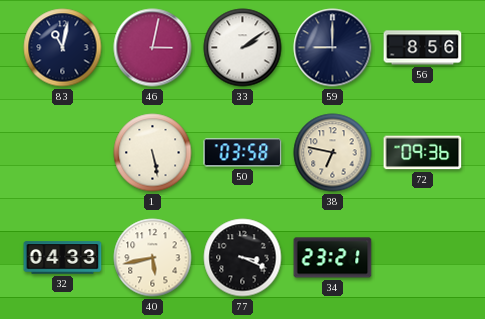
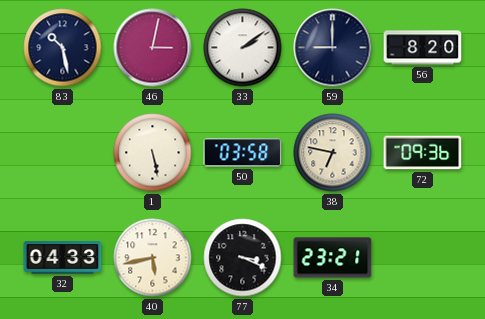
83: 11:02 -> 10:28
56: 8:56 -> 8:20
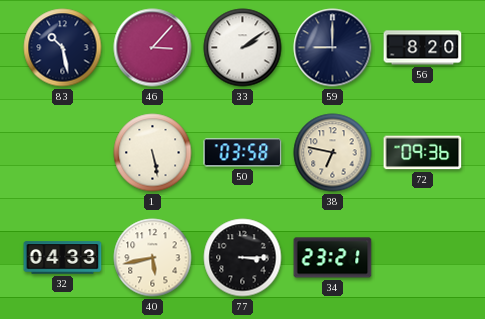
46: 3:02 -> 3:07
77: 3:19 -> 3:15
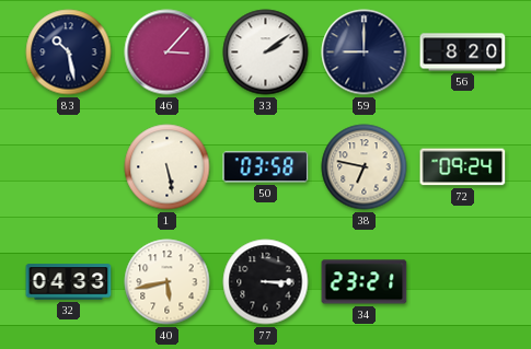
72: 09:36 -> 09:24
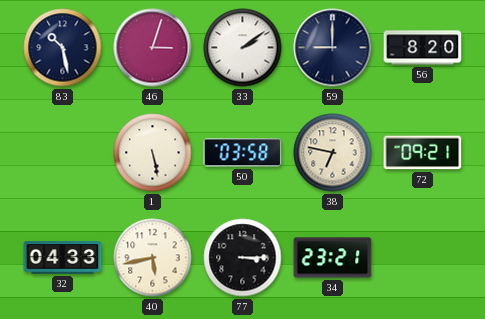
46: 3:07 -> 3:03
72: 09:24 -> 09:21
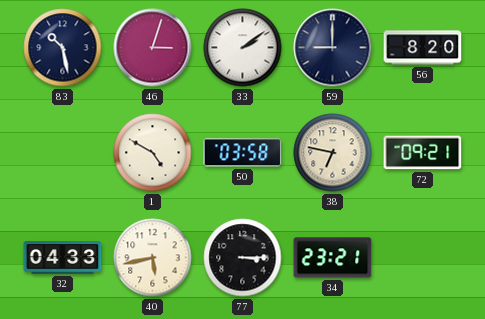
1: 5:28 -> 4:50
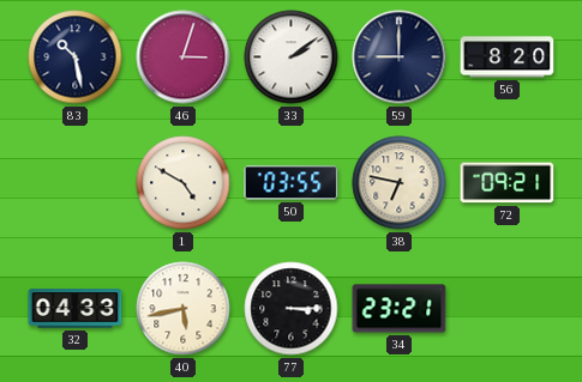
50: 03:58 -> 03:55
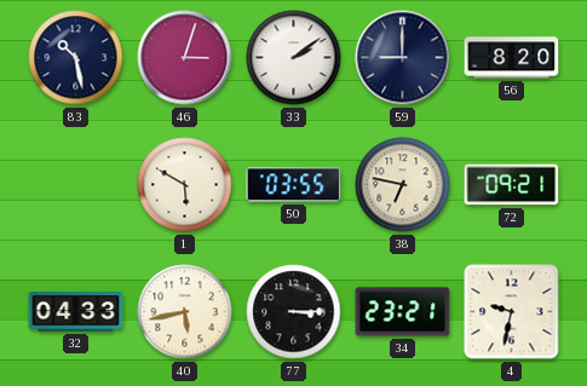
1: 4:50 -> 5:50
4: none -> 9:32
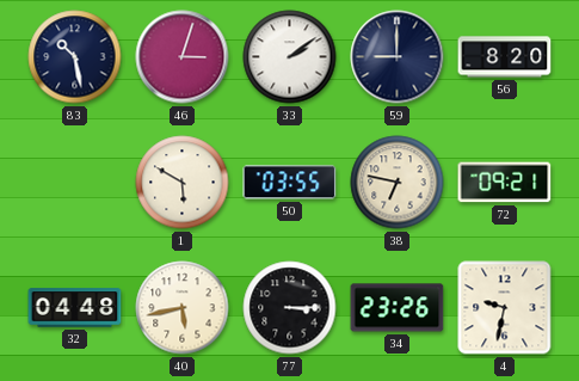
32: 04:33 -> 04:48
34: 23:21 -> 23:26
